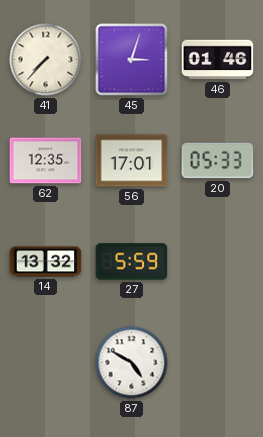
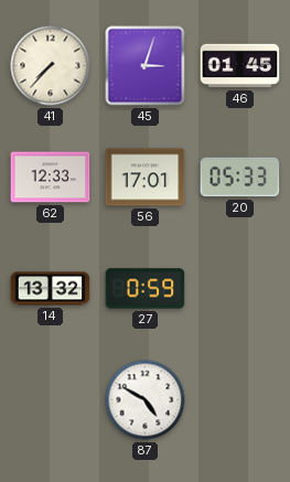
46: 01:46 -> 01:45
62: 12:35 -> 12:33
27: 5:59 -> 0:59
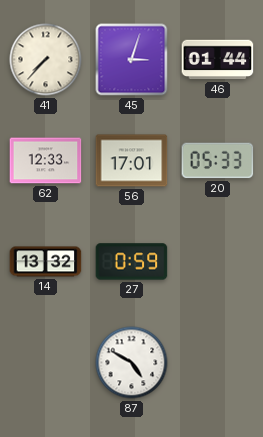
46: 01:45 -> 01:44
